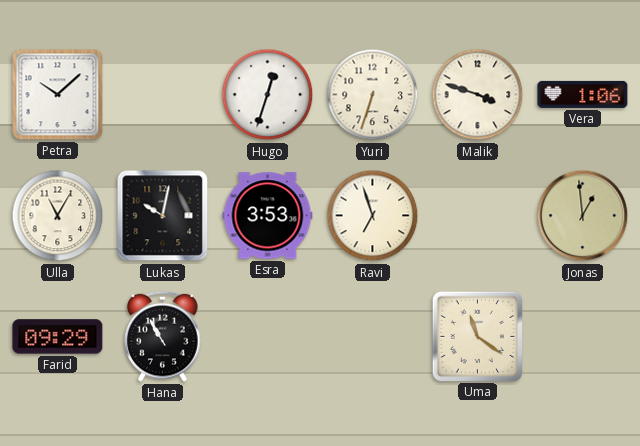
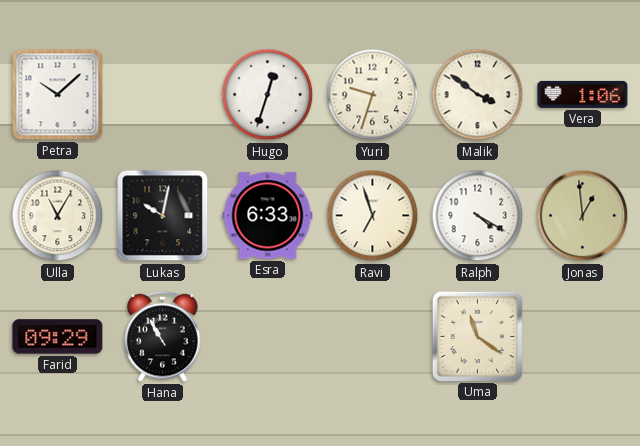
Yuri: 6:33 -> 9:33
Malik: 3:48 -> 3:51
Esra: 3:53 -> 6:33
Ralph: none -> 4:20
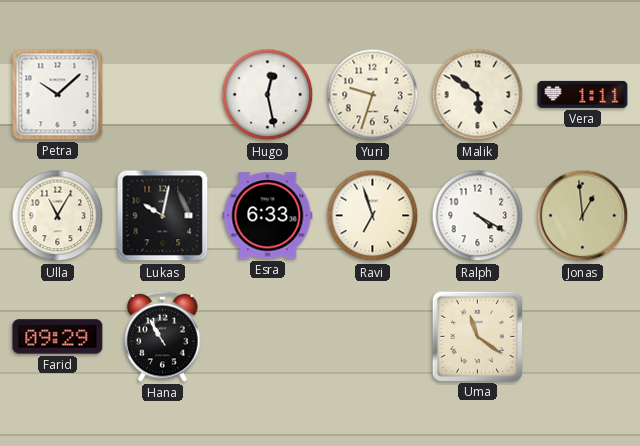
Hugo: 12:33 -> 12:28
Malik: 3:51 -> 5:51
Vera: 1:06 -> 1:11
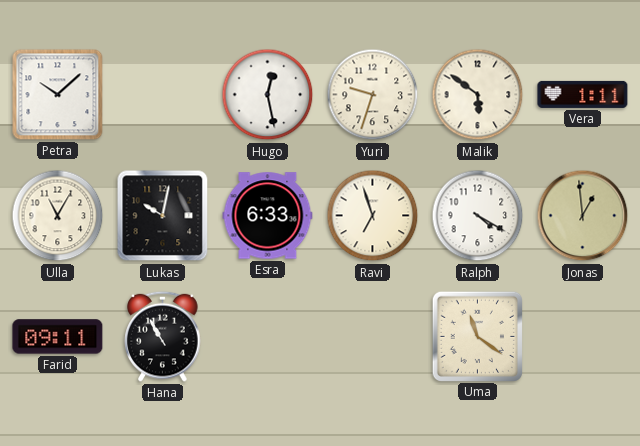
Farid: 09:29 -> 09:11
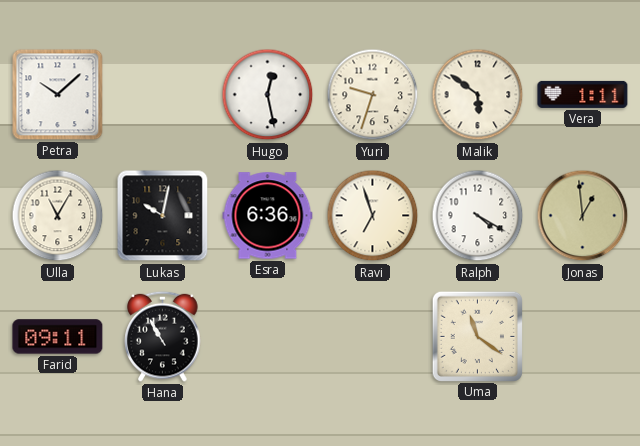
Esra: 6:33 -> 6:36
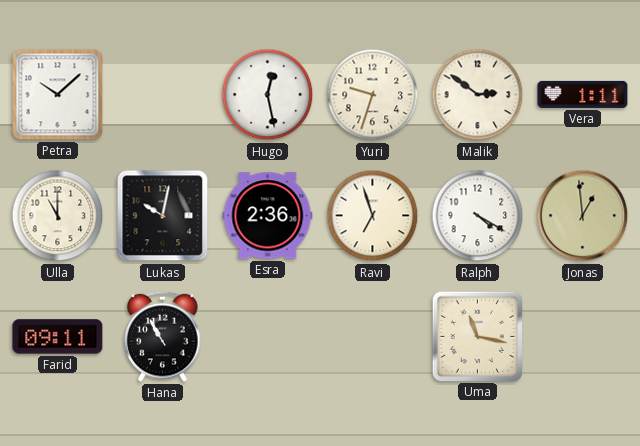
Malik: 5:51 -> 2:51
Ulla: 11:05 -> 11:00
Esra: 6:36 -> 2:36
Uma: 11:21 -> 11:17
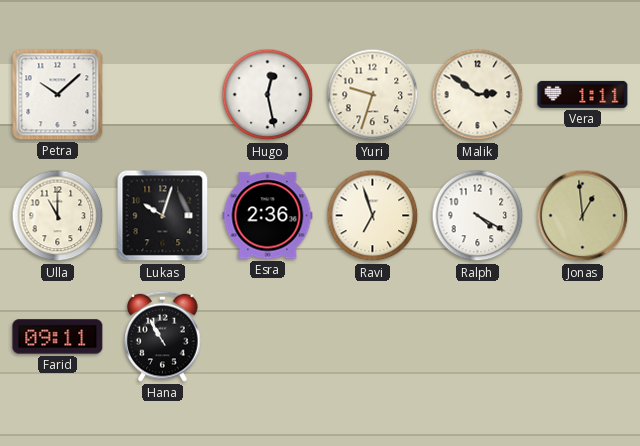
Lukas: 10:02 -> 10:03
Uma: 11:17 -> none
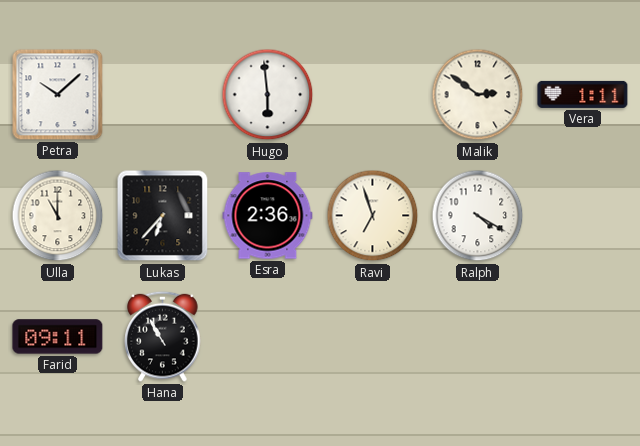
Hugo: 12:28 -> 5:59
Yuri: 9:33 -> none
Lukas: 10:03 -> 6:37
Jonas: 12:59 -> none
